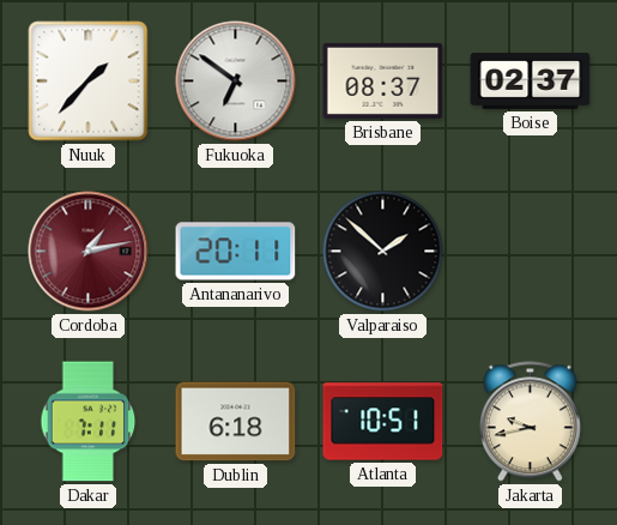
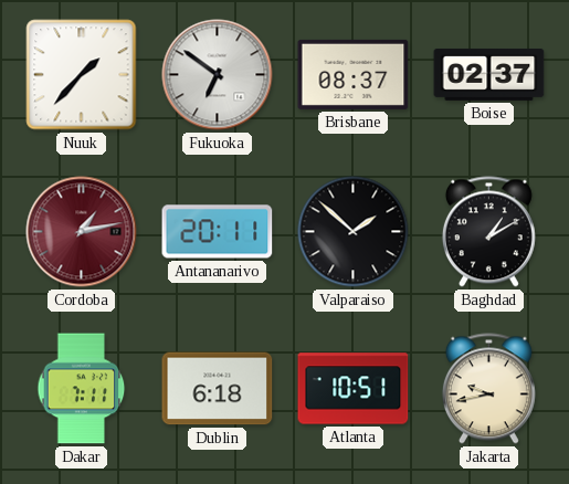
Baghdad: none -> 1:10
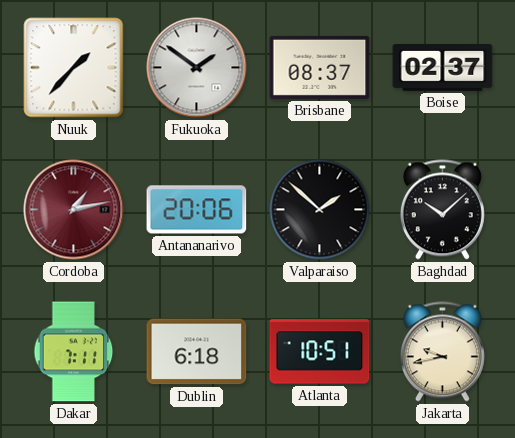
Fukuoka: 6:51 -> 1:51
Antananarivo: 20:11 -> 20:06
Baghdad: 1:10 -> 10:08
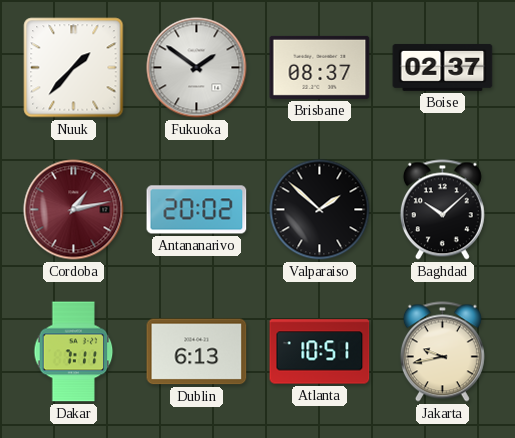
Antananarivo: 20:06 -> 20:02
Dublin: 6:18 -> 6:13
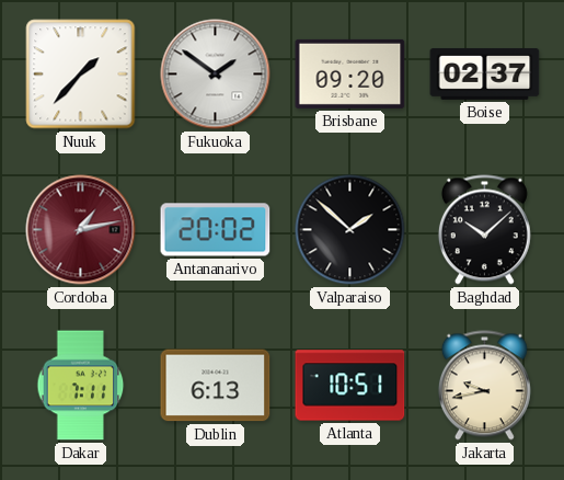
Brisbane: 08:37 -> 09:20
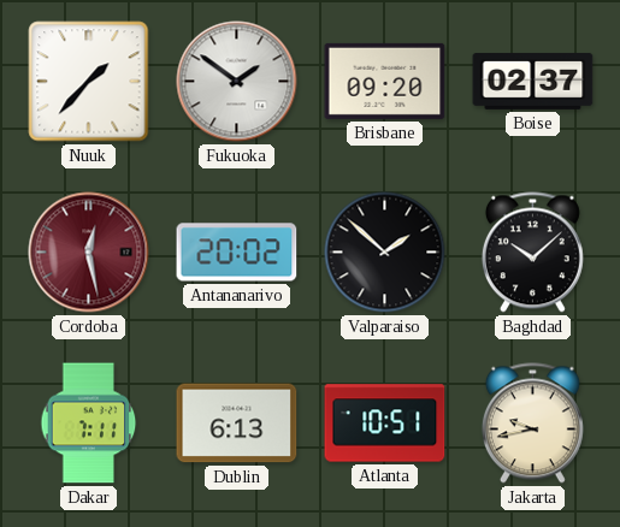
Cordoba: 1:13 -> 12:28
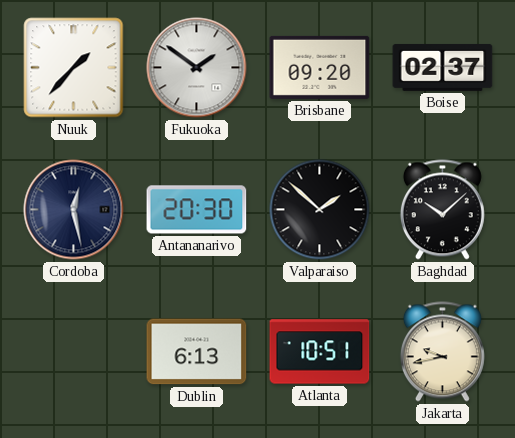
Cordoba dial: burgundy -> navy
Antananarivo: 20:02 -> 20:30
Dakar: 7:11 -> none
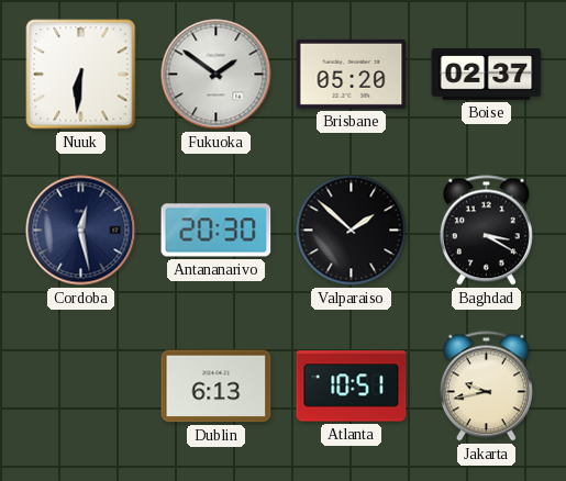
Nuuk: 1:37 -> 6:31
Brisbane: 09:20 -> 05:20
Baghdad: 10:08 -> 3:20
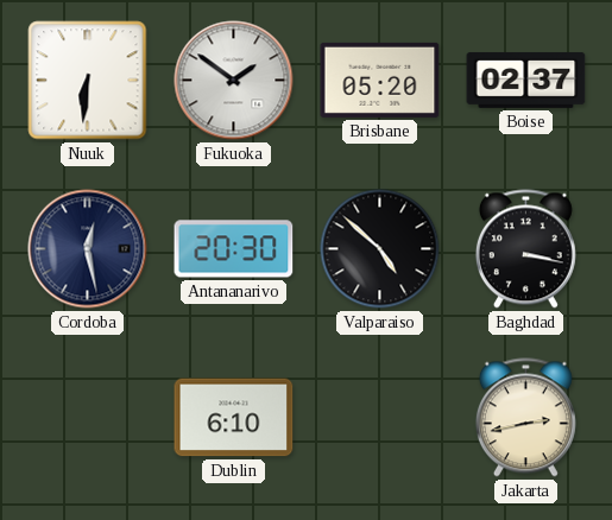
Valparaiso: 1:52 -> 4:52
Baghdad: 3:20 -> 3:17
Dublin: 6:13 -> 6:10
Atlanta: 10:51 -> none
Jakarta: 9:43 -> 2:43
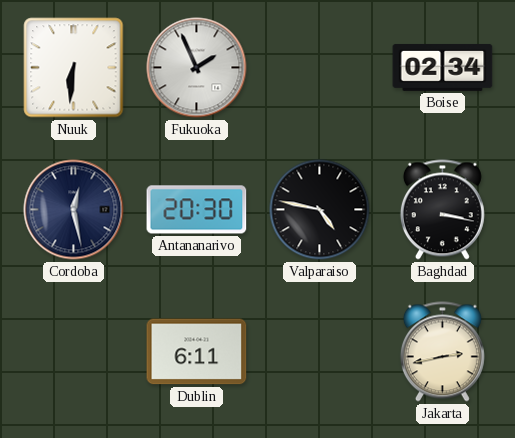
Fukuoka: 1:51 -> 1:56
Brisbane: 05:20 -> none
Boise: 02:37 -> 02:34
Valparaiso: 4:52 -> 4:47
Dublin: 6:10 -> 6:11
